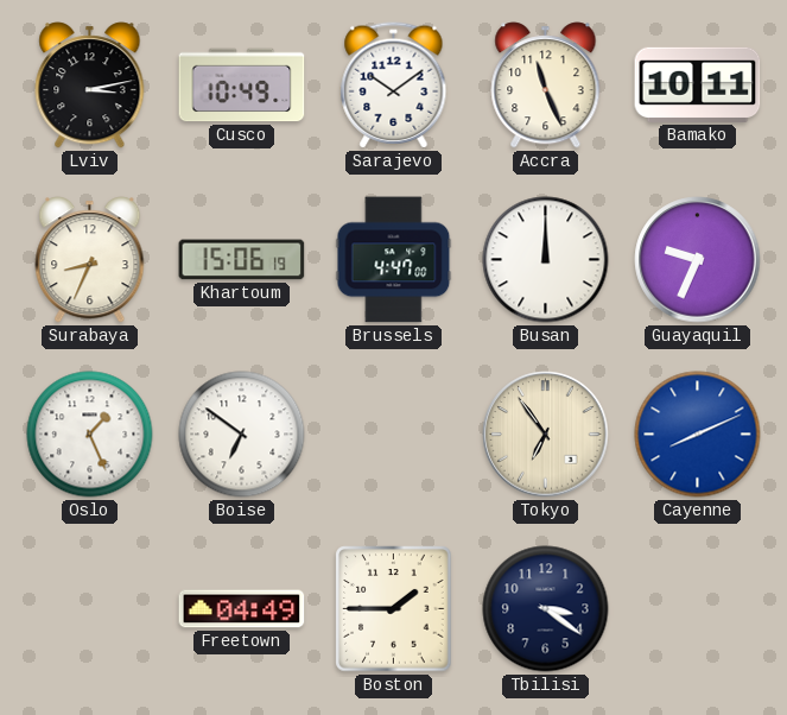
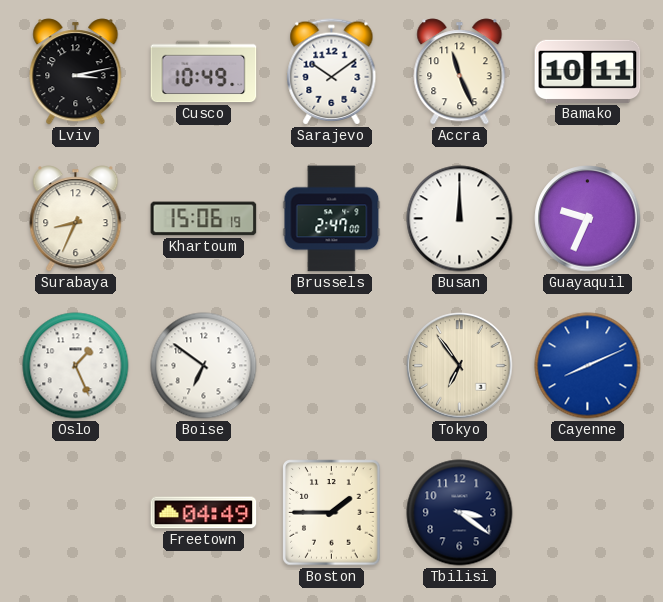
Brussels: 4:47 -> 2:47
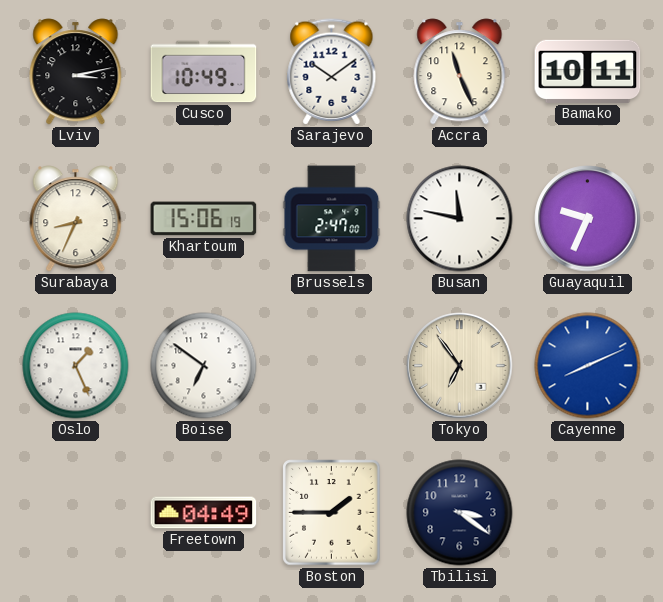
Busan: 12:00 -> 11:47
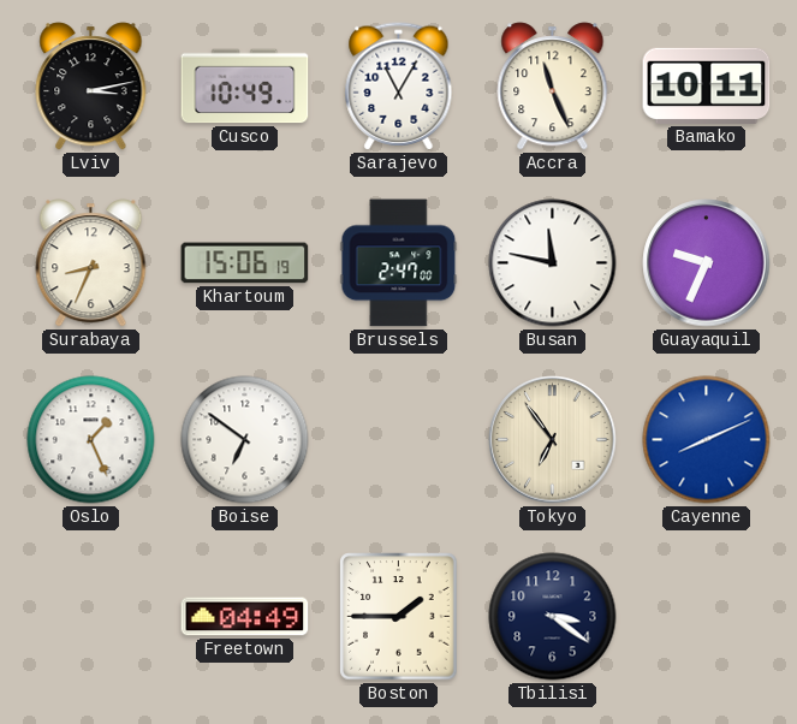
Sarajevo: 10:09 -> 11:05
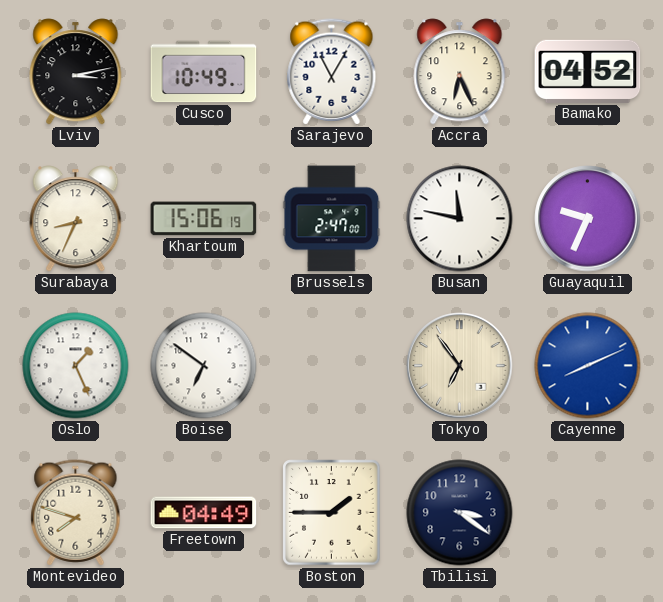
Accra: 11:26 -> 6:26
Bamako: 10:11 -> 04:52
Montevideo: none -> 7:48
